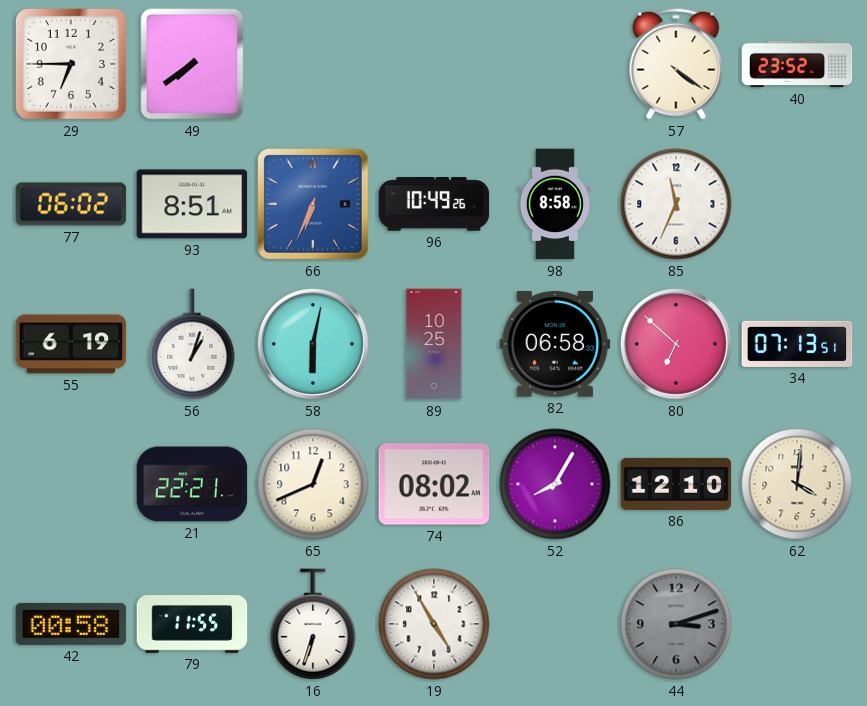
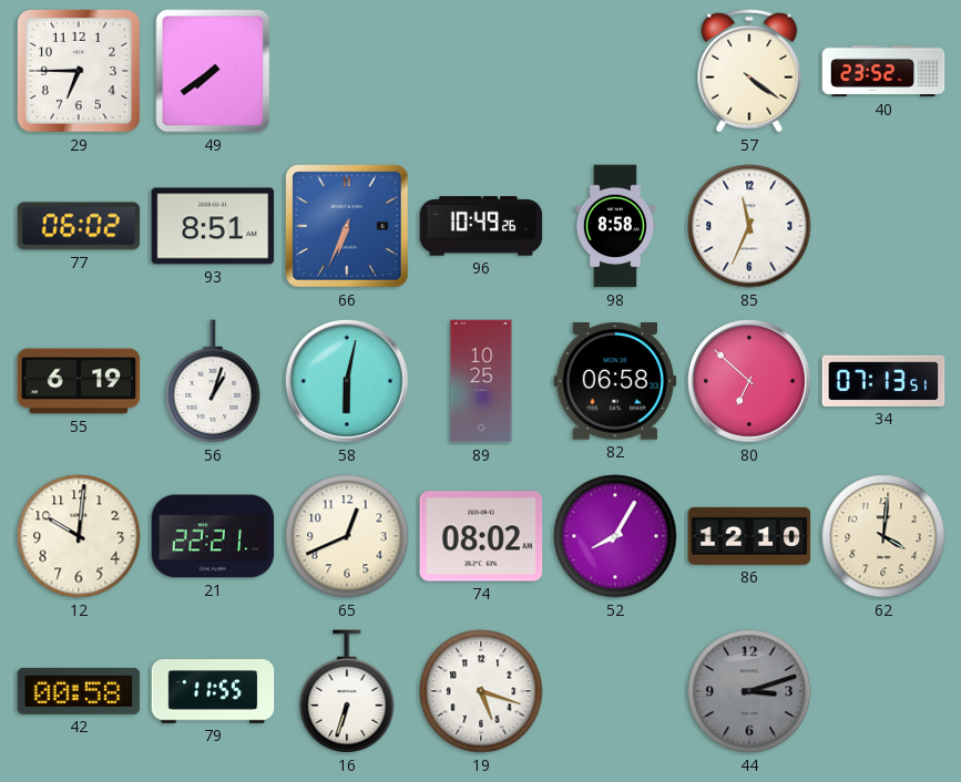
12: none -> 10:01
19: 4:55 -> 5:18
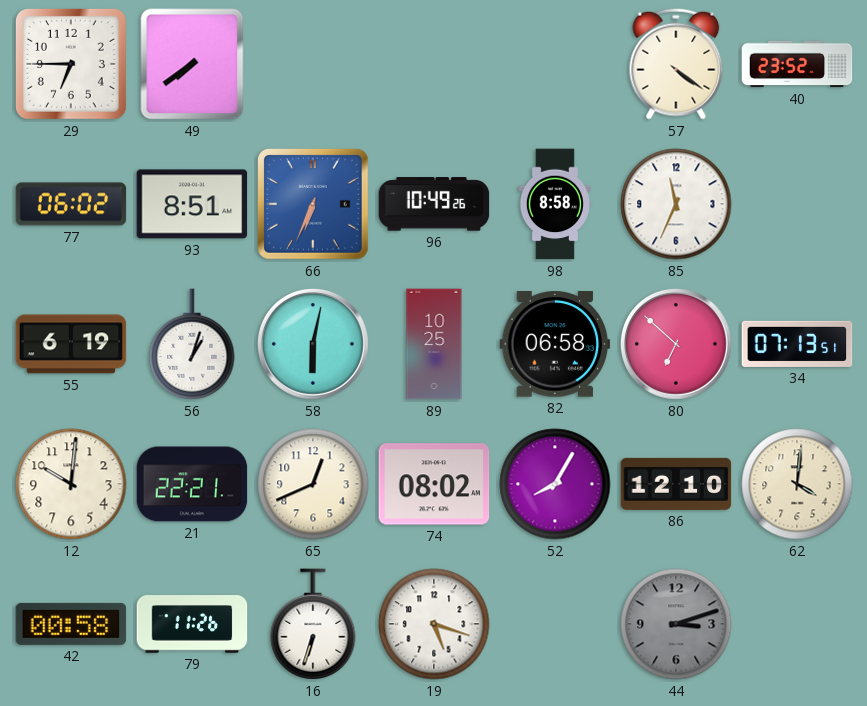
79: 11:55 -> 11:26
